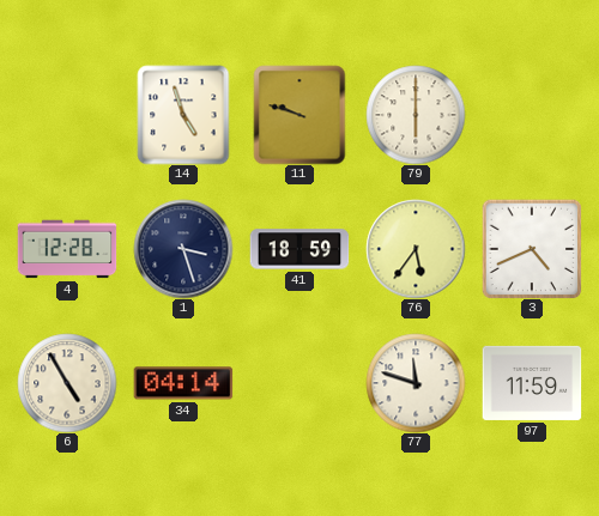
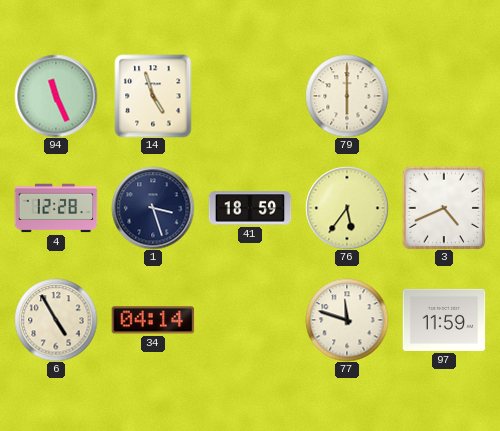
94: none -> 11:26
11: 9:48 -> none
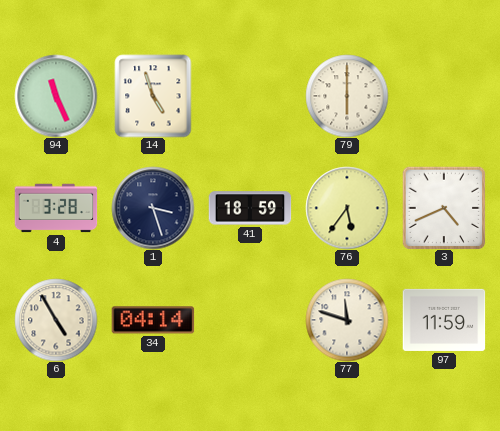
4: 12:28 -> 3:28
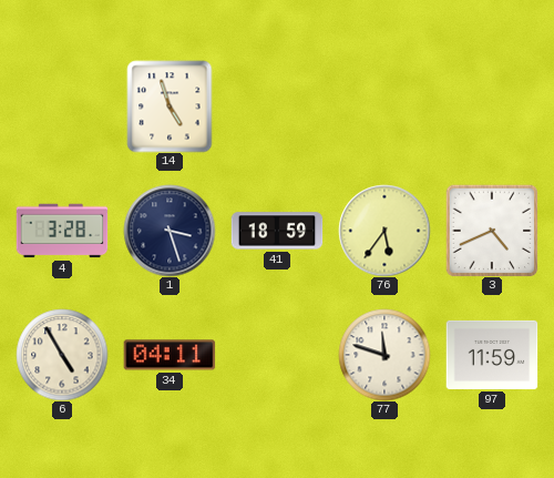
94: 11:26 -> none
79: 6:00 -> none
34: 04:14 -> 04:11
